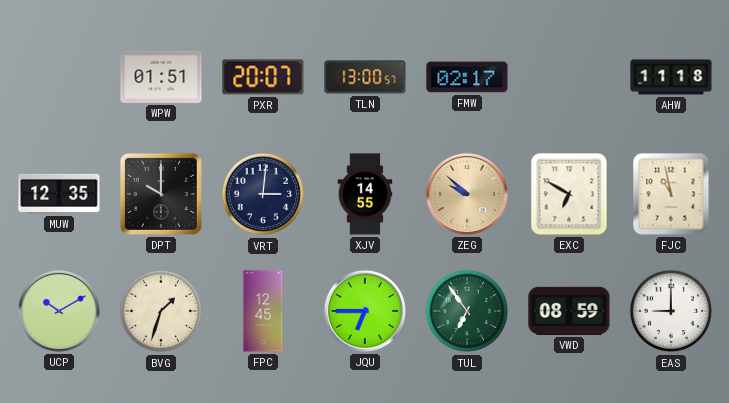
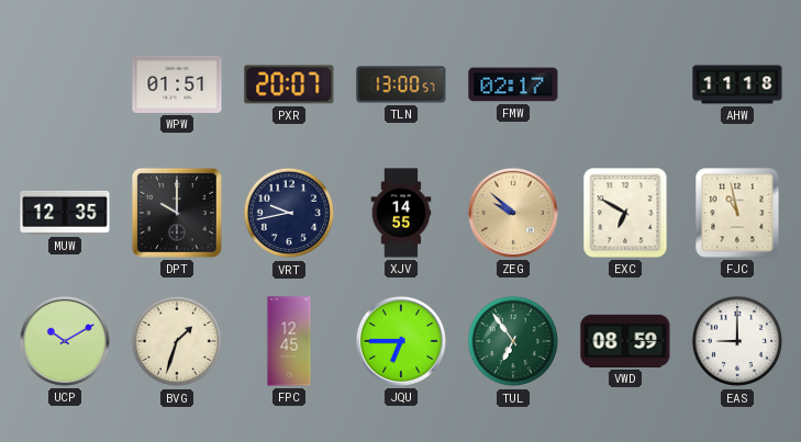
VRT: 3:01 -> 9:43
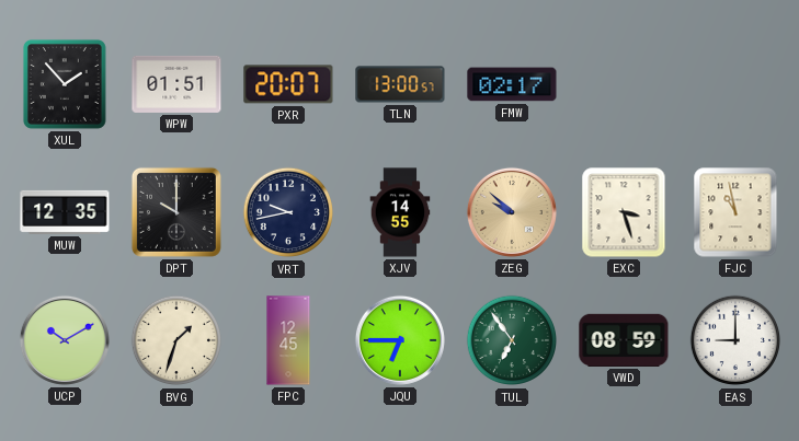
XUL: none -> 1:53
AHW: 11:18 -> none
EXC: 6:50 -> 3:27
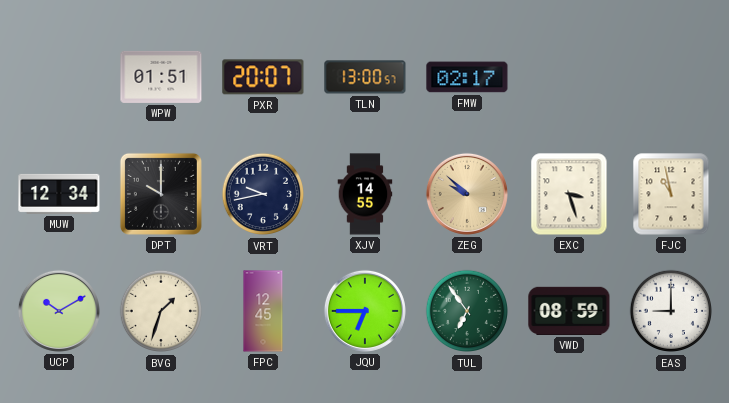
XUL: 1:53 -> none
MUW: 12:35 -> 12:34
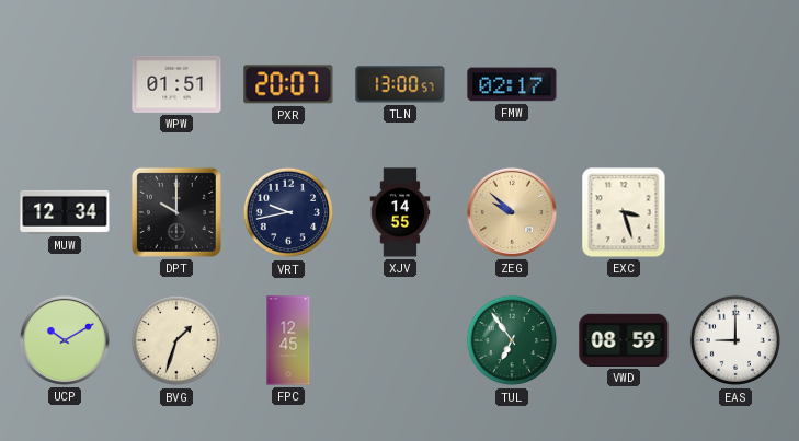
FJC: 10:58 -> none
JQU: 6:45 -> none
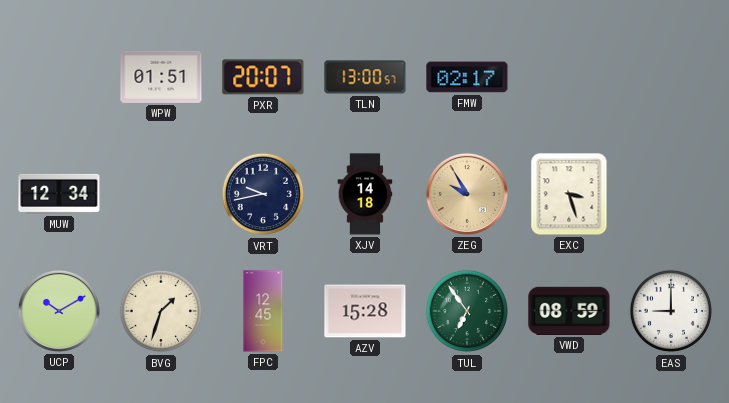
DPT: 10:00 -> none
XJV: 14:55 -> 14:18
ZEG: 9:52 -> 9:55
AZV: none -> 15:28
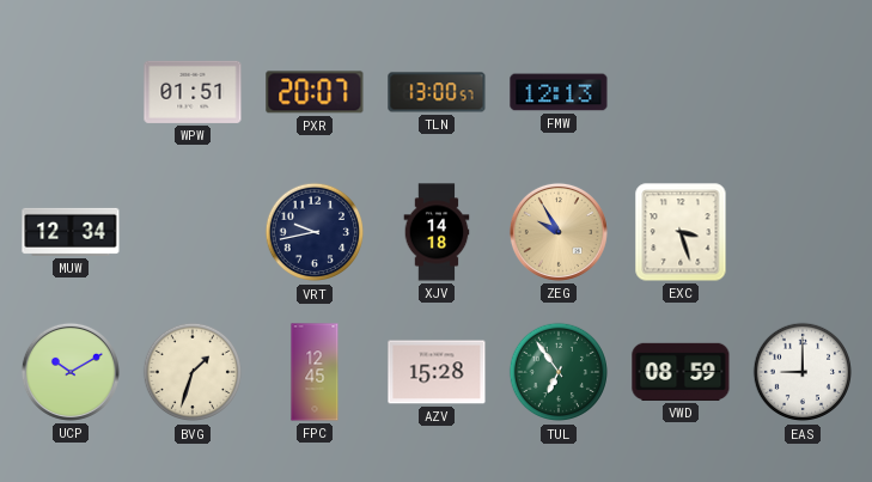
FMW: 02:17 -> 12:13
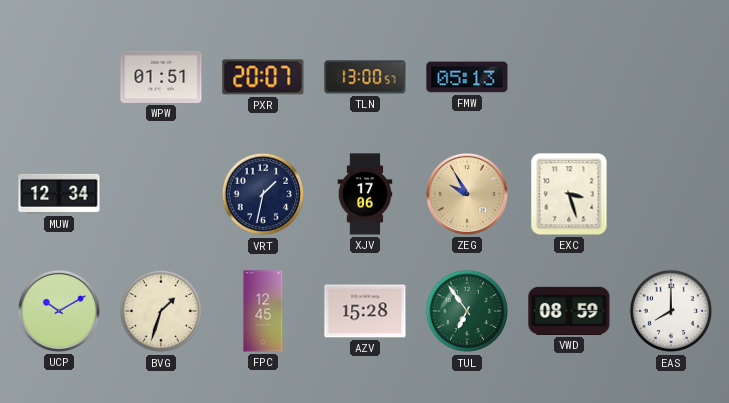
FMW: 12:13 -> 05:13
VRT: 9:43 -> 1:32
XJV: 14:18 -> 17:06
EAS: 9:00 -> 8:00
